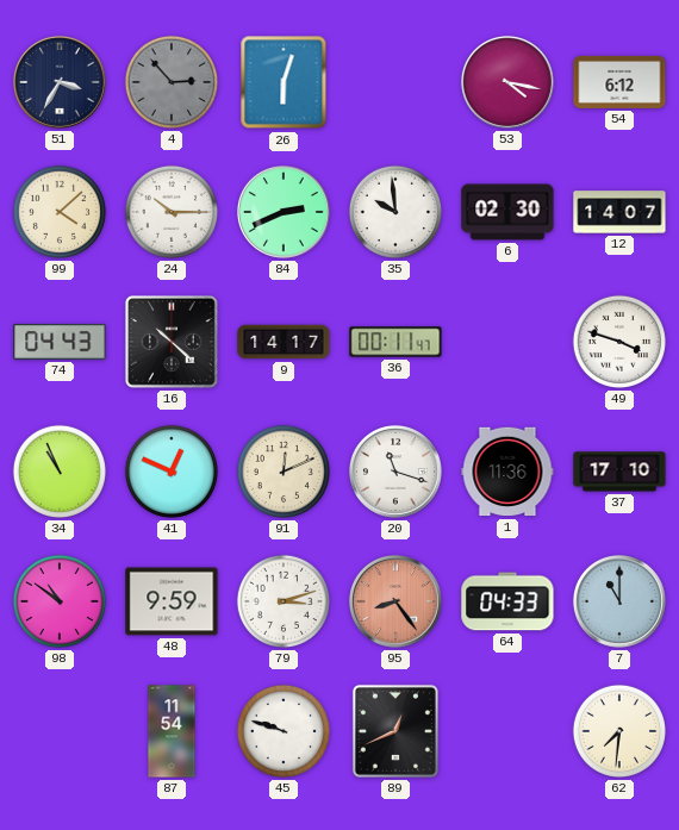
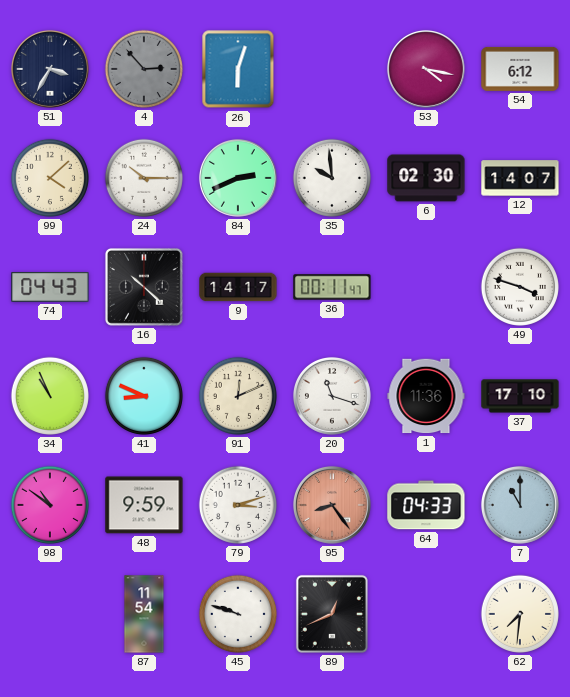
41: 12:49 -> 8:49
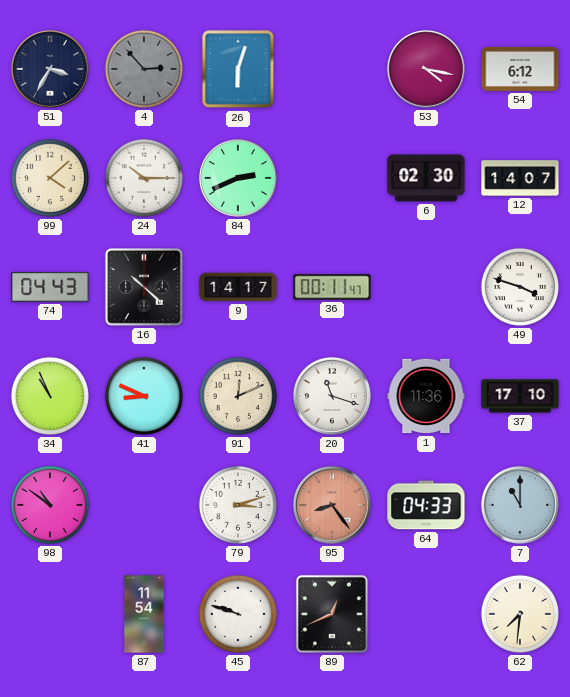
35: 9:59 -> none
48: 9:59 -> none
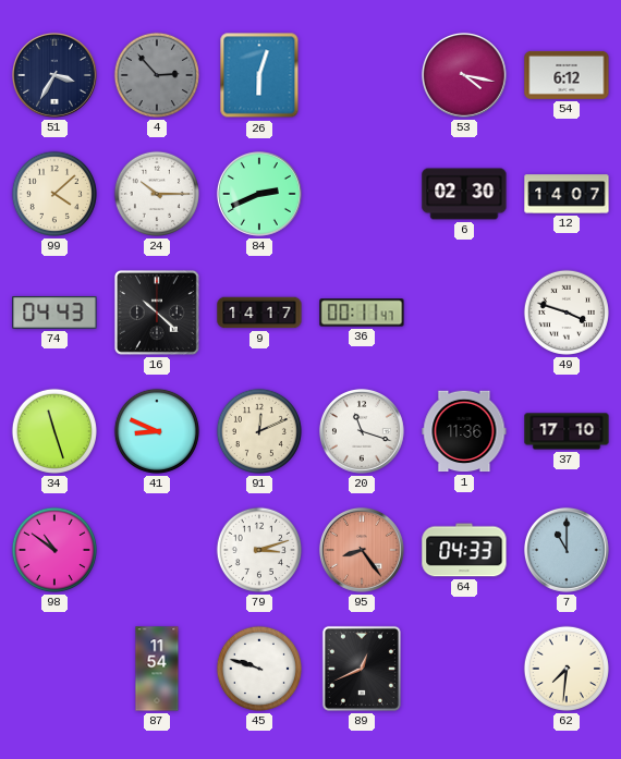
34: 10:56 -> 11:27
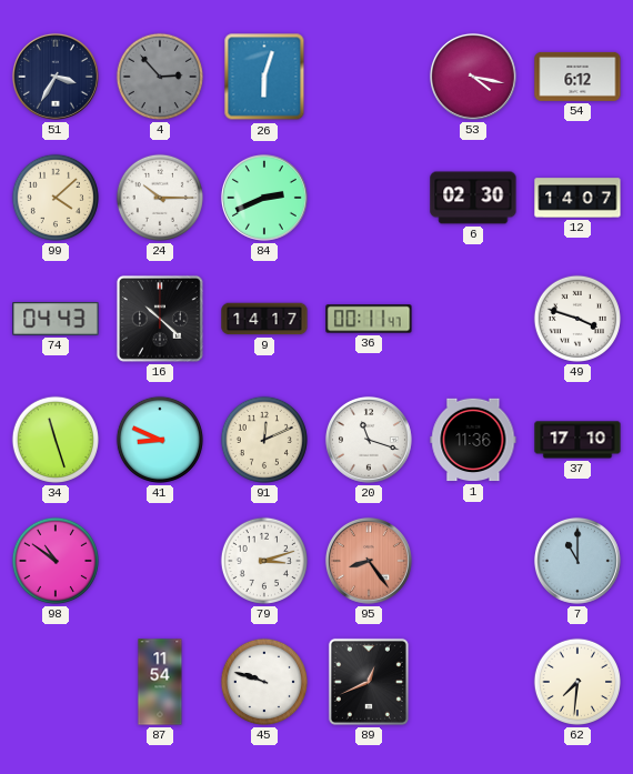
64: 04:33 -> none
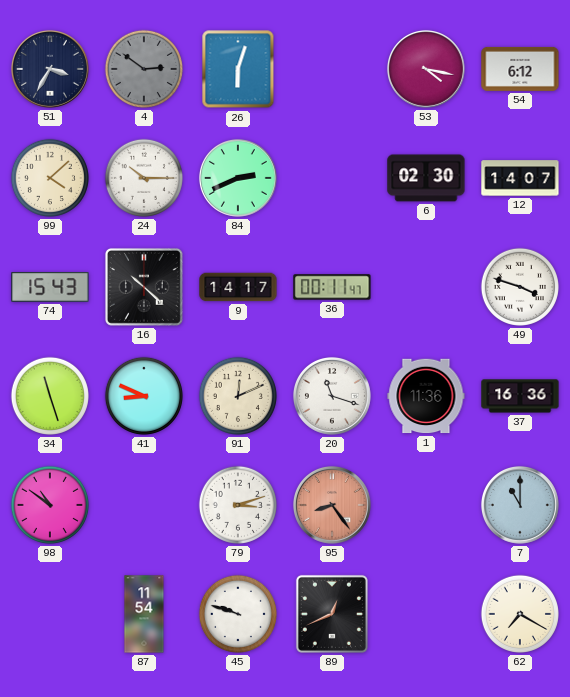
4: 2:53 -> 2:51
74: 04:43 -> 15:43
37: 17:10 -> 16:36
62: 7:31 -> 7:20
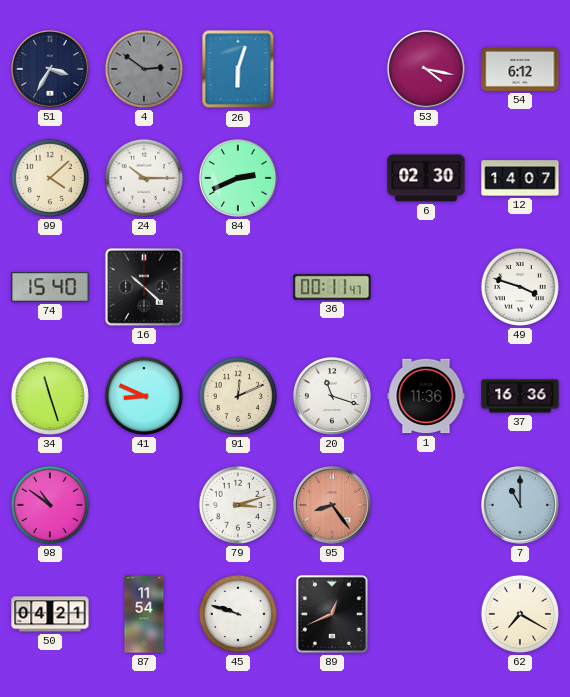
74: 15:43 -> 15:40
9: 14:17 -> none
50: none -> 04:21
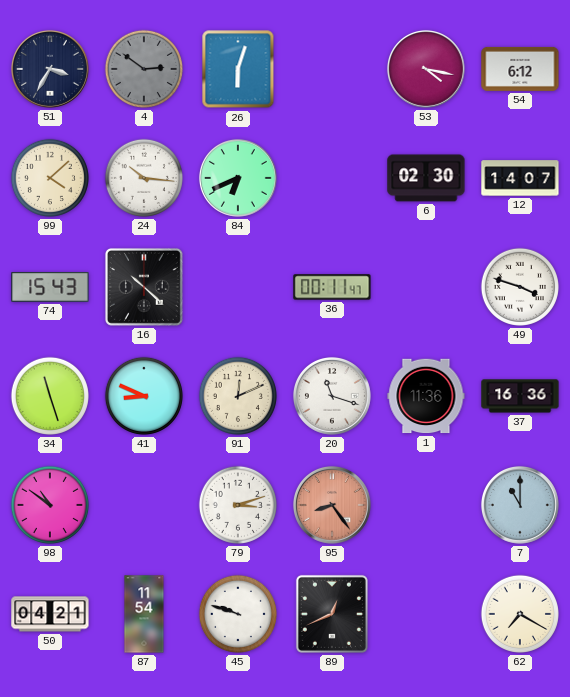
24: 10:15 -> 10:16
84: 2:41 -> 6:41
74: 15:40 -> 15:43
